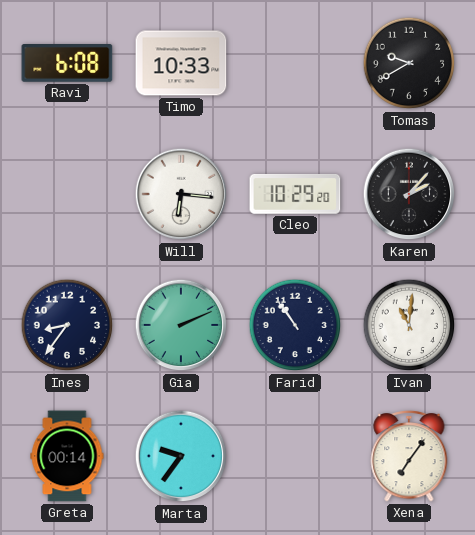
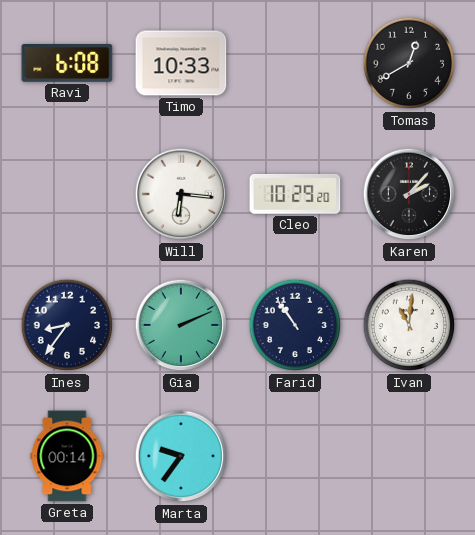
Tomas: 9:40 -> 12:40
Xena: 7:06 -> none
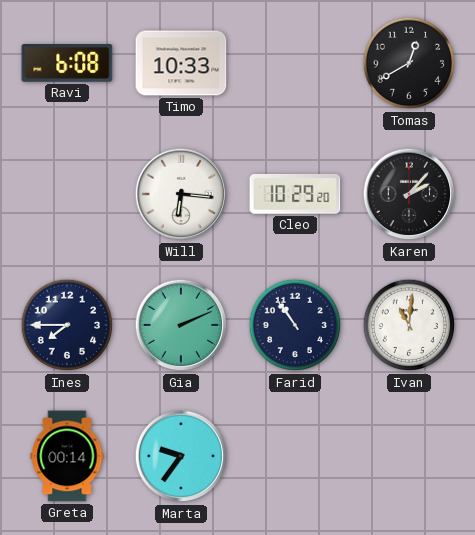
Ines: 8:36 -> 7:45
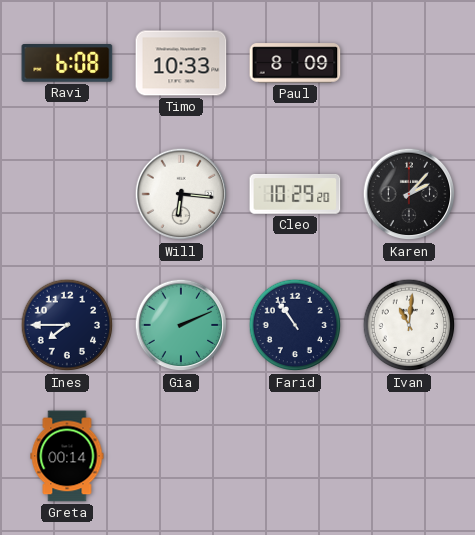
Paul: none -> 8:09
Tomas: 12:40 -> none
Marta: 9:36 -> none
